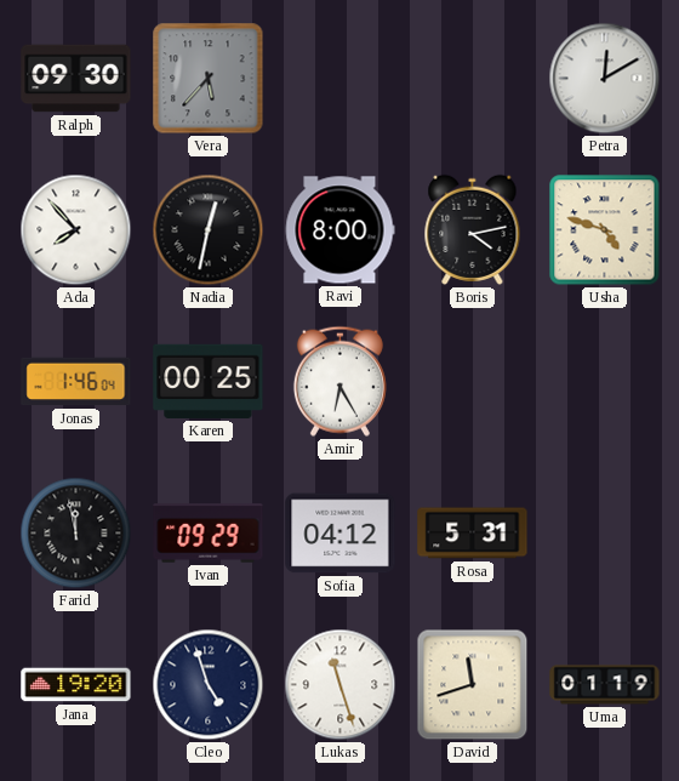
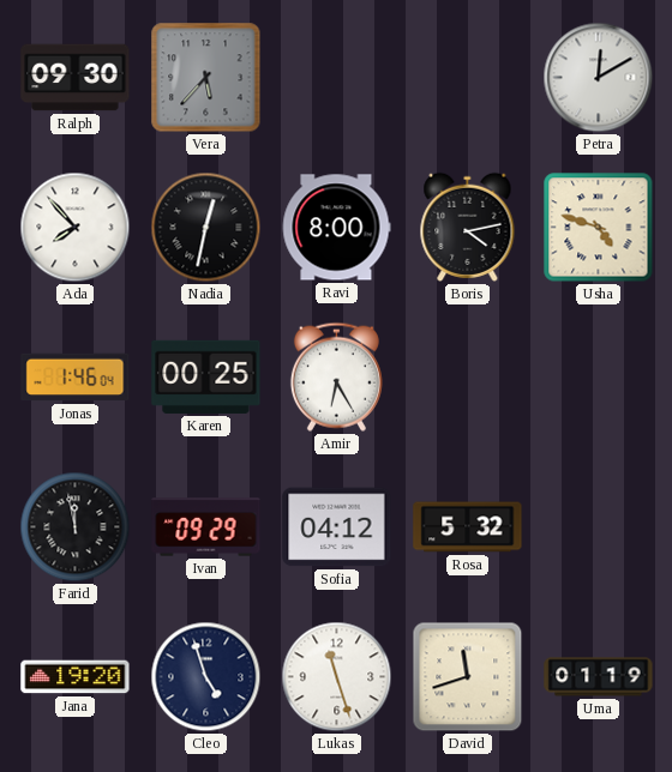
Rosa: 5:31 -> 5:32
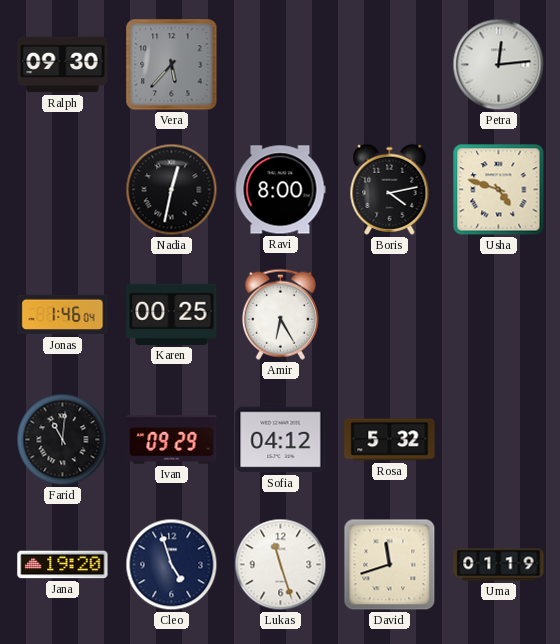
Petra: 12:10 -> 12:14
Ada: 7:53 -> none
Farid: 11:58 -> 11:01
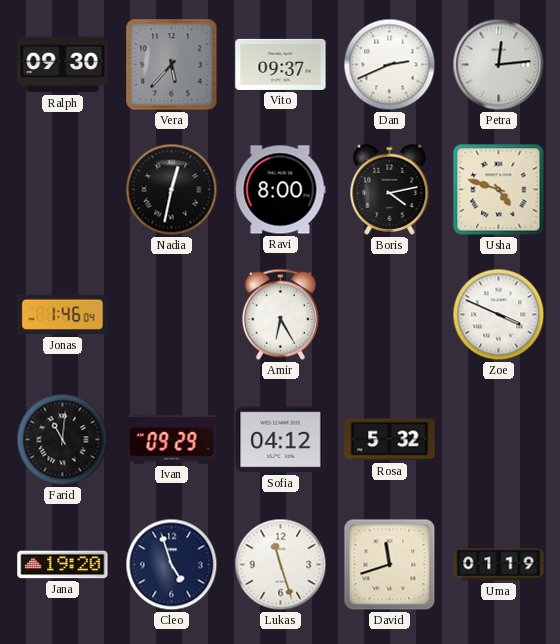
Vito: none -> 09:37
Dan: none -> 2:41
Karen: 00:25 -> none
Zoe: none -> 3:49
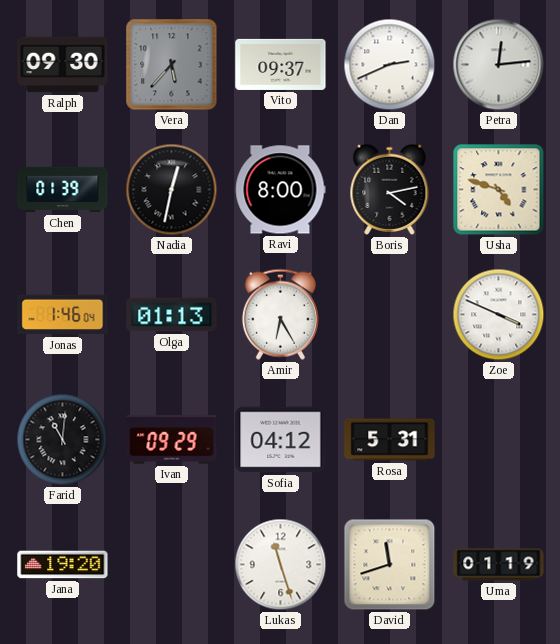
Chen: none -> 01:39
Olga: none -> 01:13
Rosa: 5:32 -> 5:31
Cleo: 4:57 -> none
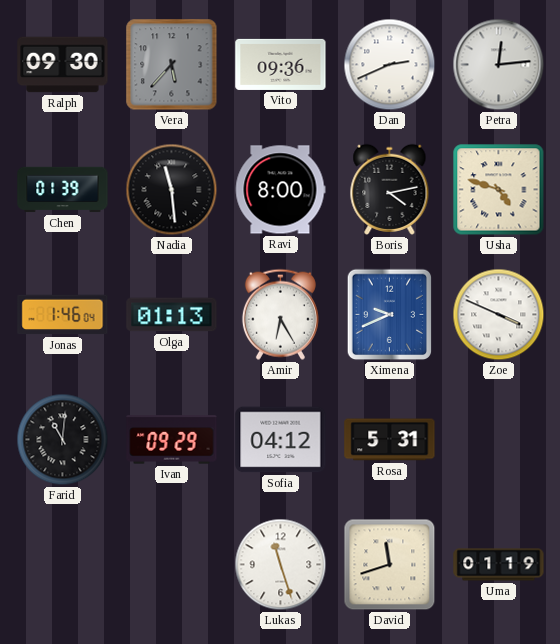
Vito: 09:37 -> 09:36
Nadia: 12:32 -> 11:29
Ximena: none -> 9:41
Jana: 19:20 -> none
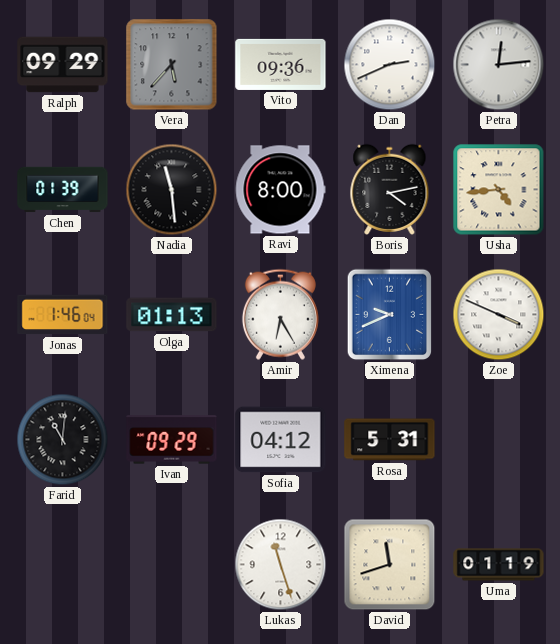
Ralph: 09:30 -> 09:29
Usha: 4:48 -> 4:44
